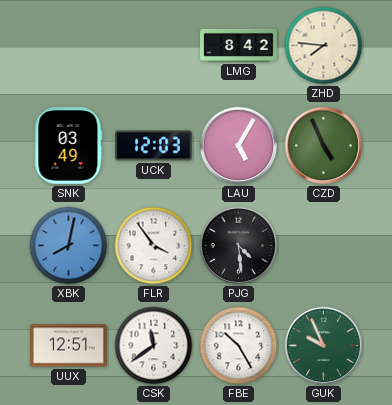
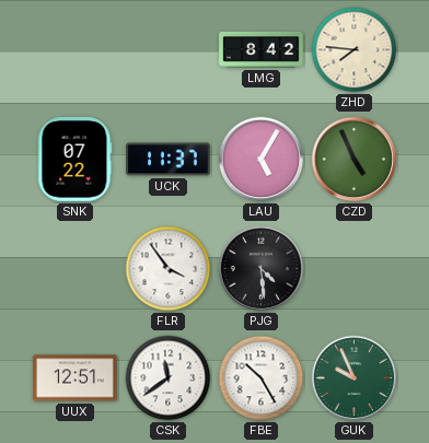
SNK: 03:49 -> 07:22
UCK: 12:03 -> 11:37
XBK: 8:02 -> none
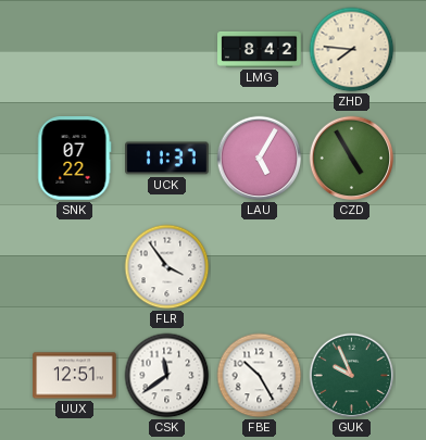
CZD: 4:56 -> 4:55
PJG: 4:29 -> none
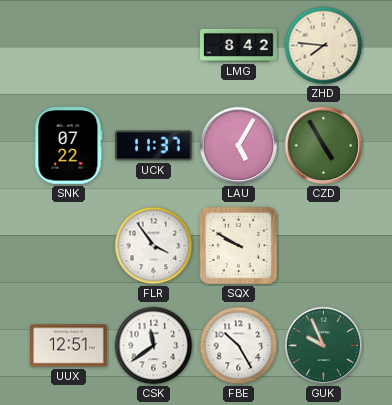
SQX: none -> 9:50
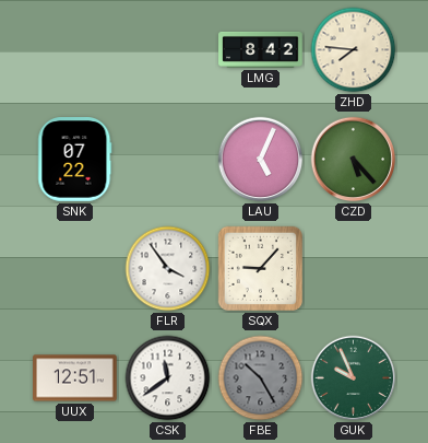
UCK: 11:37 -> none
LAU: 5:05 -> 5:04
CZD: 4:55 -> 5:23
SQX: 9:50 -> 9:07
FBE dial: white -> grey
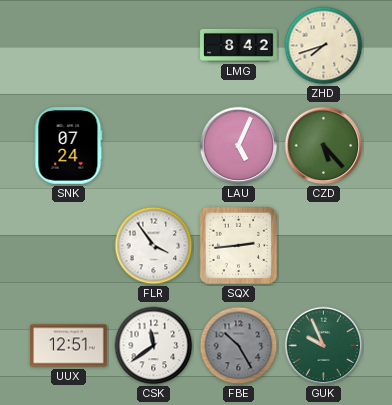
ZHD: 7:46 -> 7:42
SNK: 07:22 -> 07:24
SQX: 9:07 -> 2:44
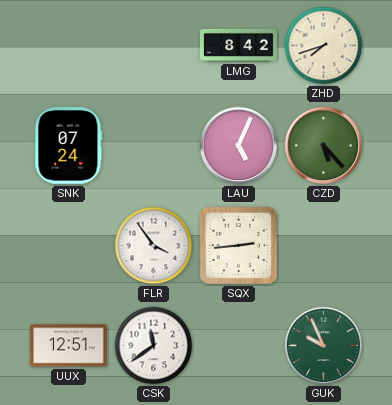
FBE: 10:25 -> none
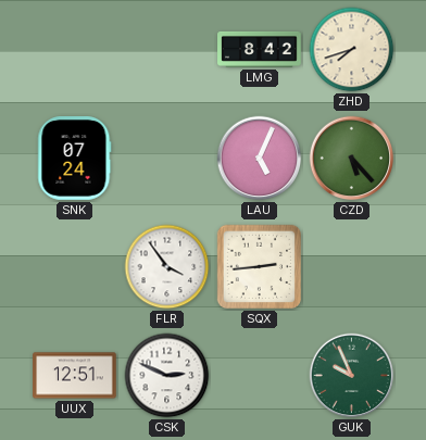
CSK: 11:39 -> 2:49
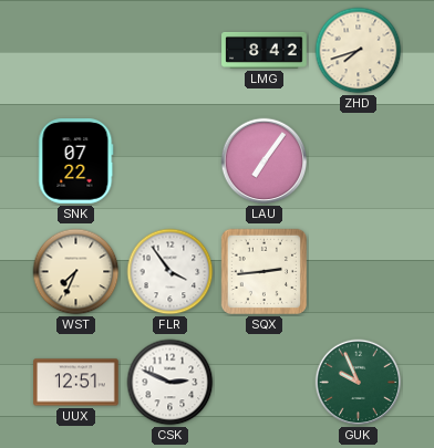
SNK: 07:24 -> 07:22
LAU: 5:04 -> 7:06
CZD: 5:23 -> none
WST: none -> 7:34
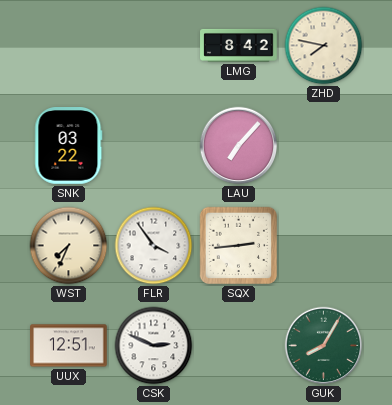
ZHD: 7:42 -> 7:47
SNK: 07:22 -> 03:22
LAU: 7:06 -> 7:07
GUK: 9:56 -> 8:05
